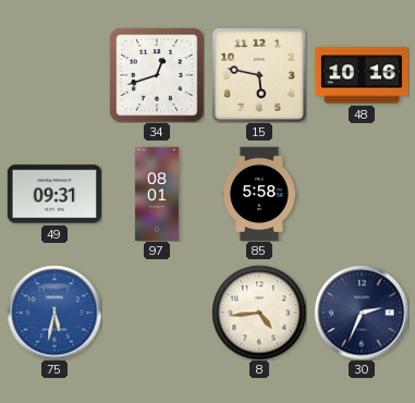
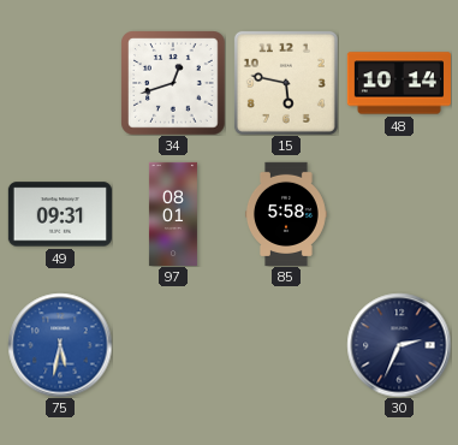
48: 10:16 -> 10:14
8: 4:44 -> none
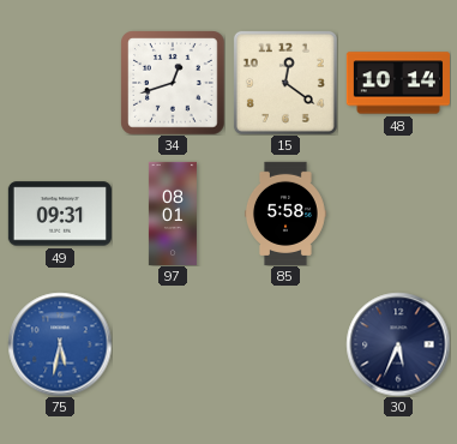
15: 5:47 -> 12:21
30: 2:34 -> 5:34
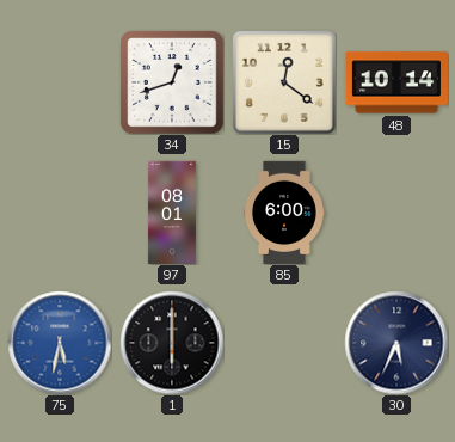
49: 09:31 -> none
85: 5:58 -> 6:00
1: none -> 6:00
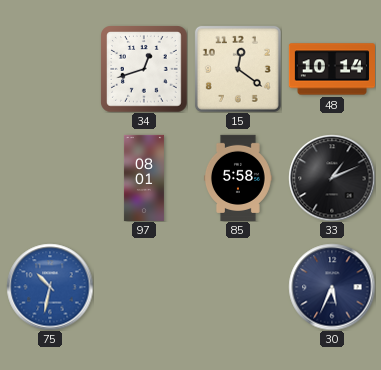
85: 6:00 -> 5:58
33: none -> 1:11
75: 5:32 -> 10:32
1: 6:00 -> none
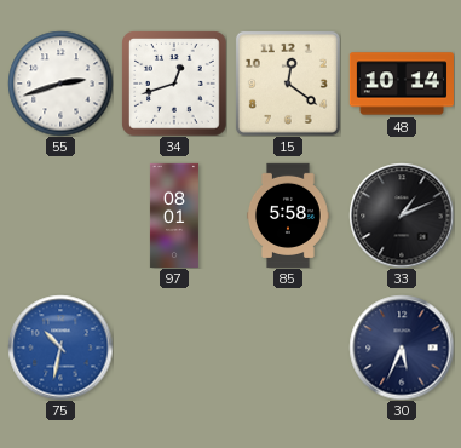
55: none -> 2:42
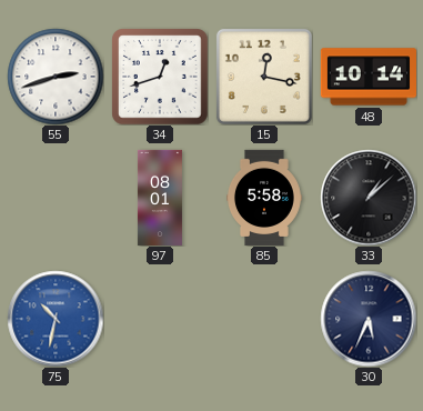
15: 12:21 -> 12:17
33: 1:11 -> 1:08
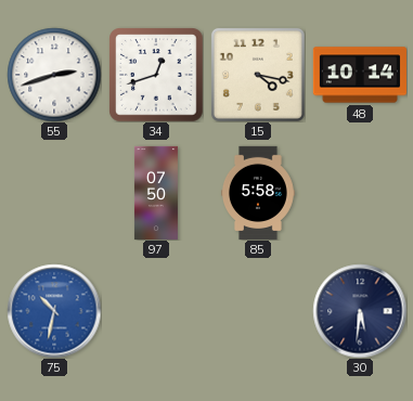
15: 12:17 -> 4:17
97: 08:01 -> 07:50
33: 1:08 -> none
30: 5:34 -> 5:31
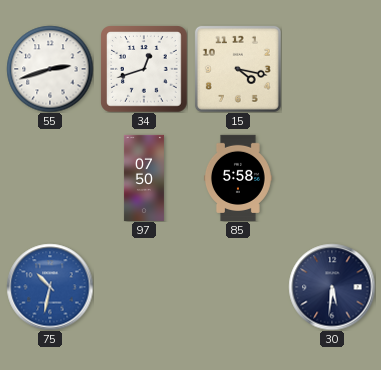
48: 10:14 -> none
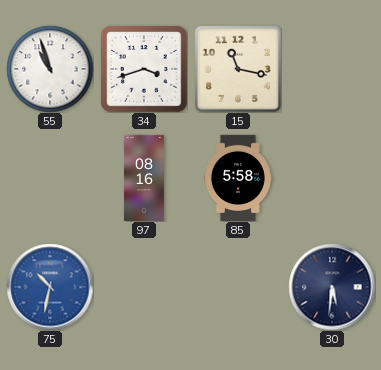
55: 2:42 -> 10:57
34: 12:42 -> 3:42
15: 4:17 -> 11:17
97: 07:50 -> 08:16
